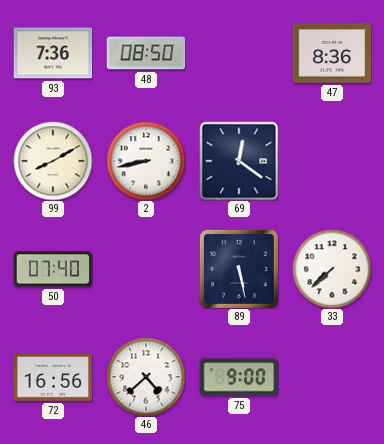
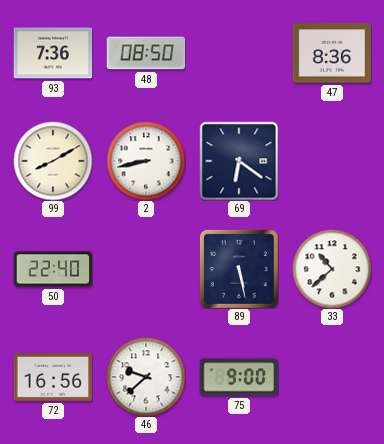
69: 12:21 -> 6:21
50: 07:40 -> 22:40
33: 7:38 -> 10:38
46: 4:38 -> 9:38
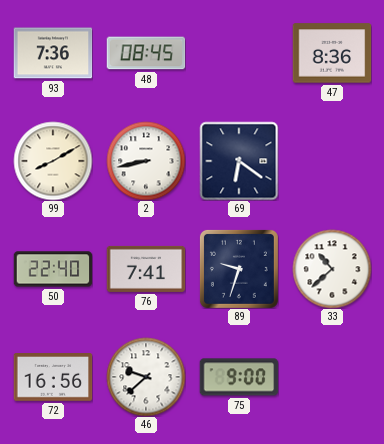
48: 08:50 -> 08:45
76: none -> 7:41
89: 5:28 -> 9:33
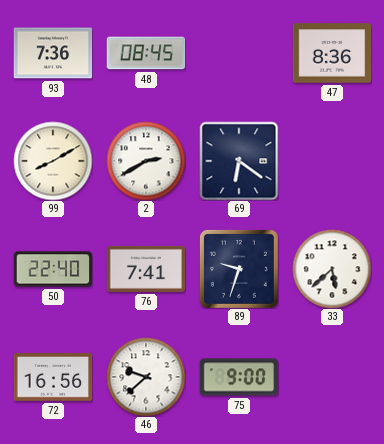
2: 8:43 -> 2:40
33: 10:38 -> 5:38
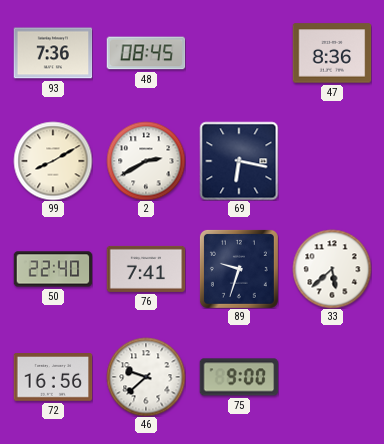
69: 6:21 -> 6:17
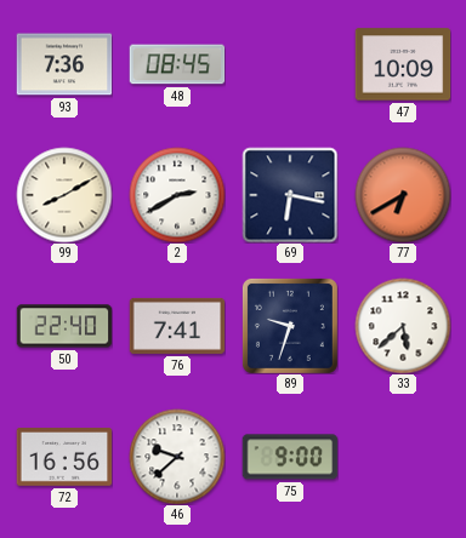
47: 8:36 -> 10:09
77: none -> 6:40
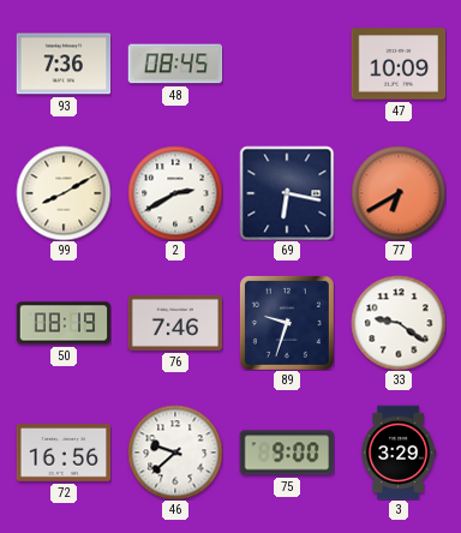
50: 22:40 -> 08:19
76: 7:41 -> 7:46
33: 5:38 -> 9:21
3: none -> 3:29
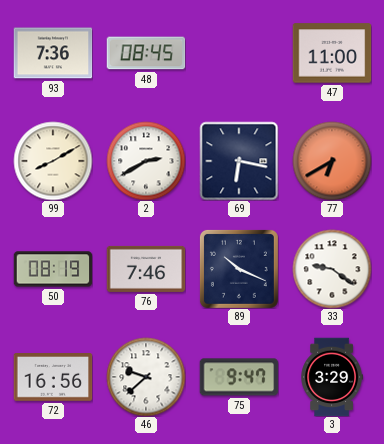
47: 10:09 -> 11:00
89: 9:33 -> 10:19
75: 9:00 -> 9:47
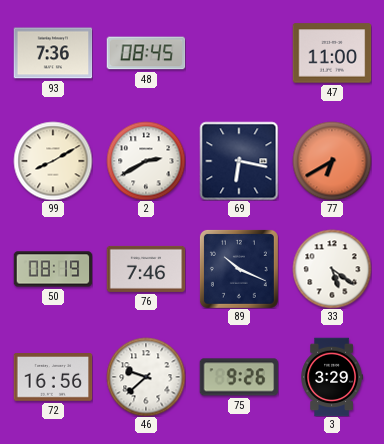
33: 9:21 -> 5:21
75: 9:47 -> 9:26
